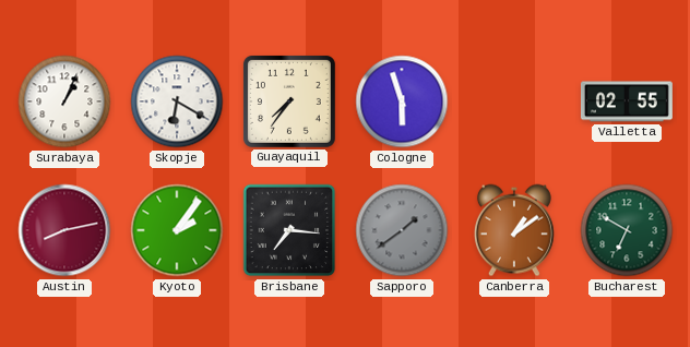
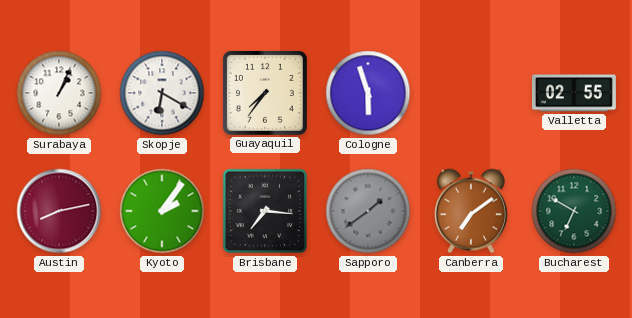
Canberra: 1:09 -> 7:09
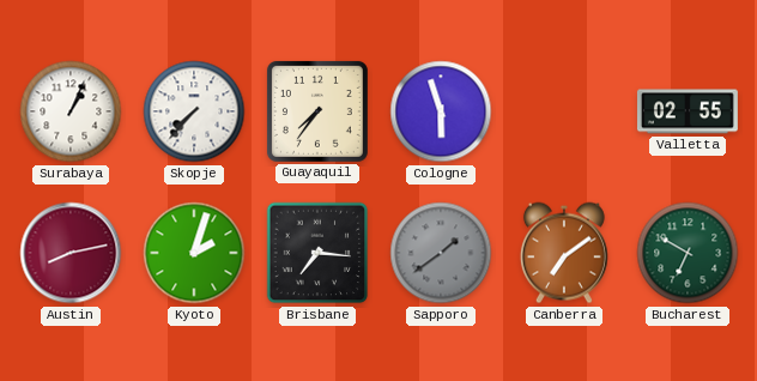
Skopje: 6:20 -> 7:37
Kyoto: 2:06 -> 2:03
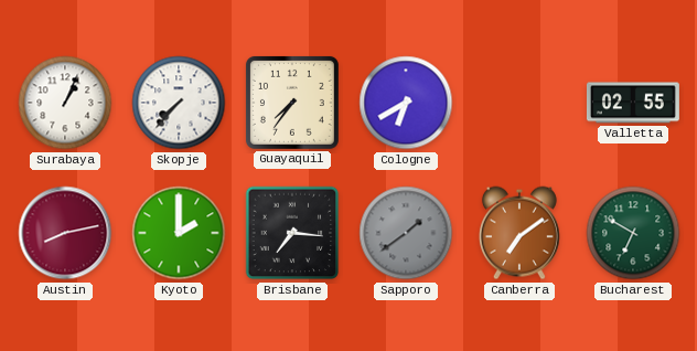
Cologne: 5:57 -> 6:40
Kyoto: 2:03 -> 2:00
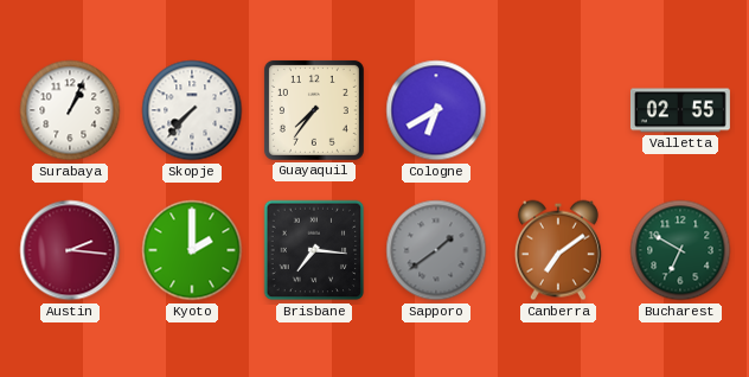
Austin: 8:13 -> 2:16
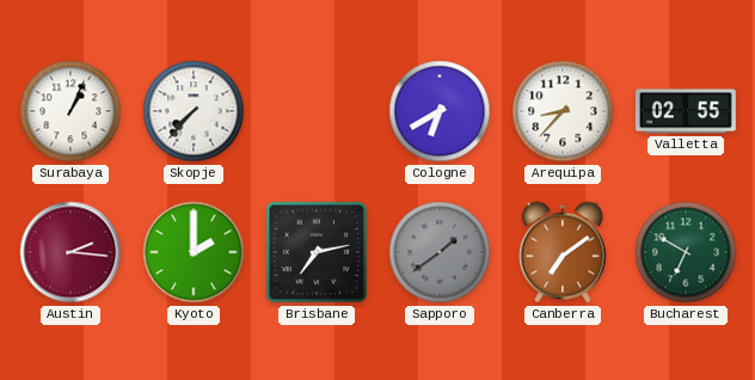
Guayaquil: 7:36 -> none
Arequipa: none -> 8:37
Brisbane: 7:16 -> 7:13
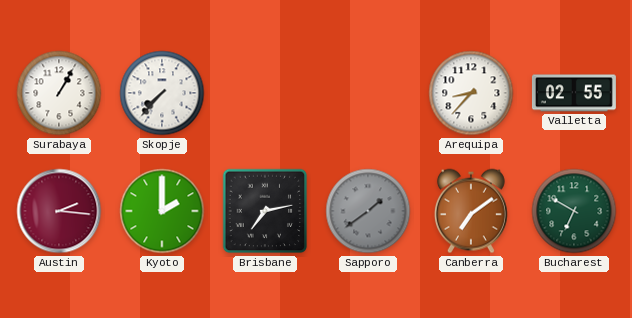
Surabaya: 1:04 -> 1:05
Cologne: 6:40 -> none
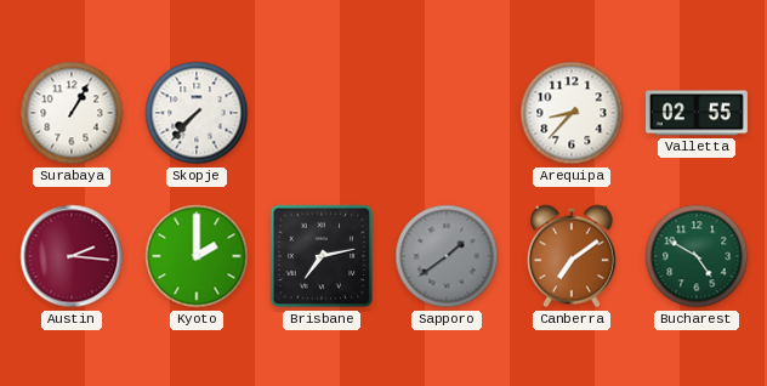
Bucharest: 6:50 -> 4:50
